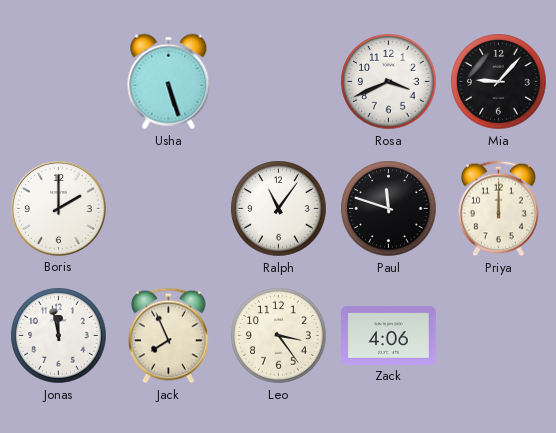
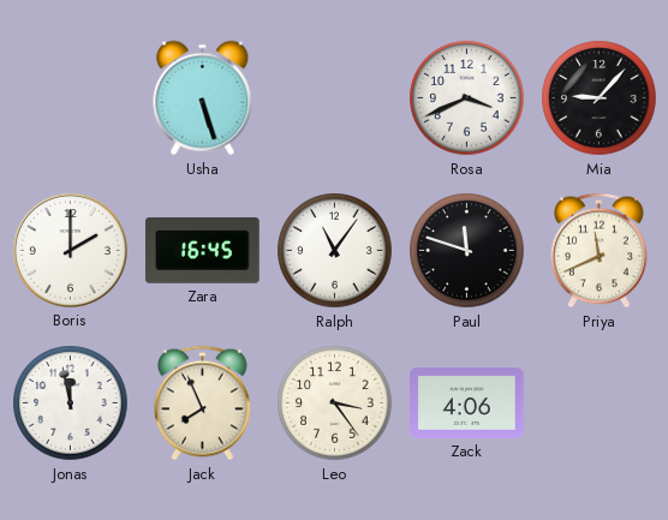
Zara: none -> 16:45
Priya: 12:00 -> 11:41
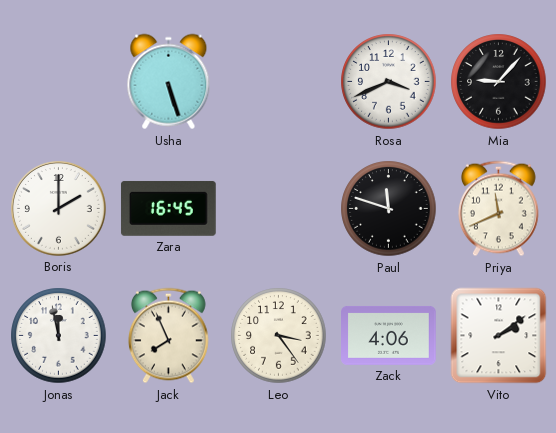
Ralph: 11:06 -> none
Vito: none -> 2:09
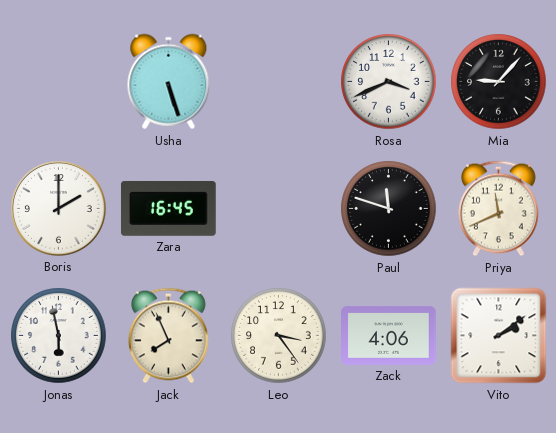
Jonas: 11:58 -> 5:58
